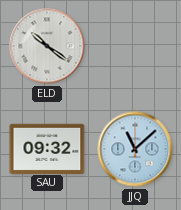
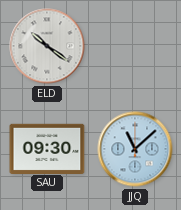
SAU: 09:32 -> 09:30
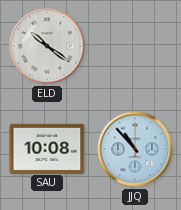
SAU: 09:30 -> 10:08
JJQ: 11:08 -> 10:53
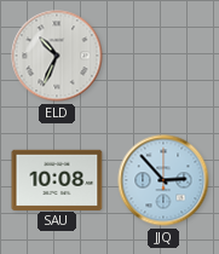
ELD: 10:21 -> 10:34
JJQ: 10:53 -> 2:53
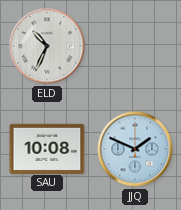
JJQ: 2:53 -> 1:49
